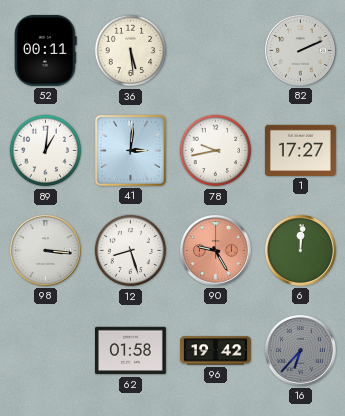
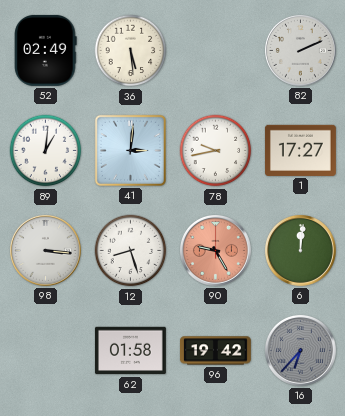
52: 00:11 -> 02:49
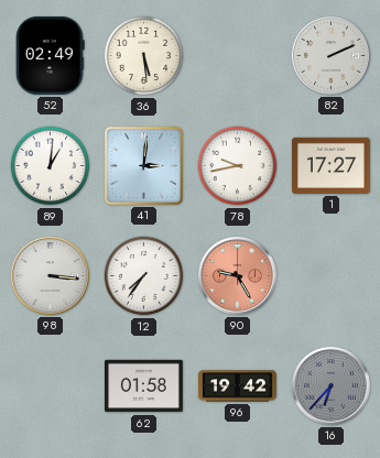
12: 8:27 -> 7:36
6: 12:01 -> none
